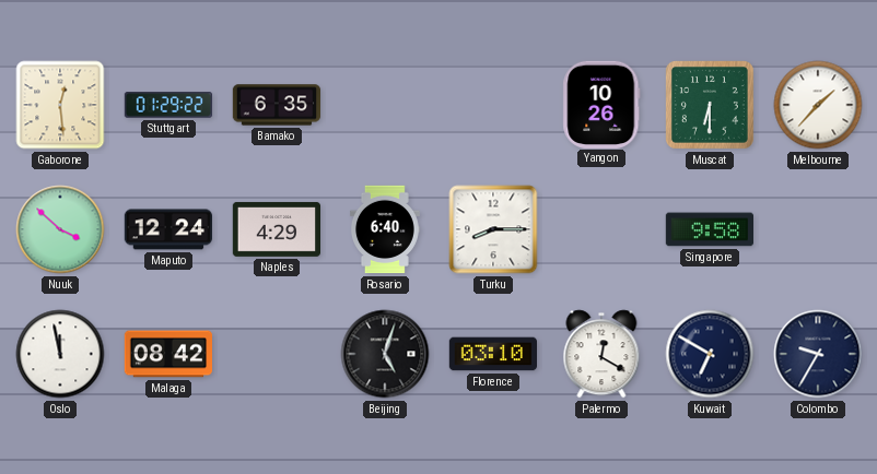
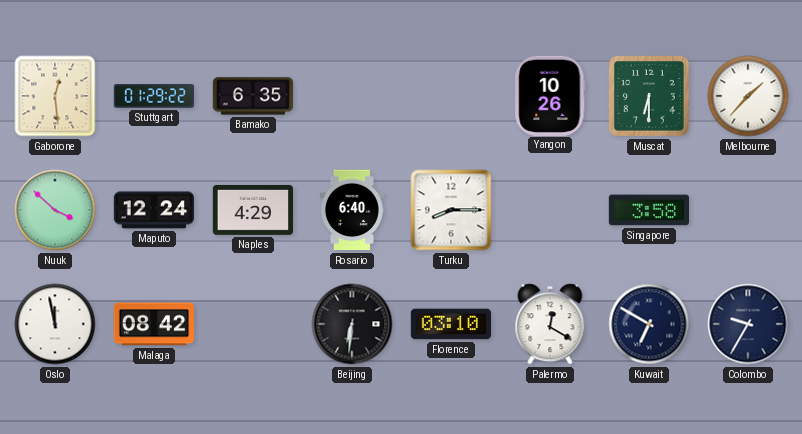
Singapore: 9:58 -> 3:58
Beijing: 5:03 -> 6:31
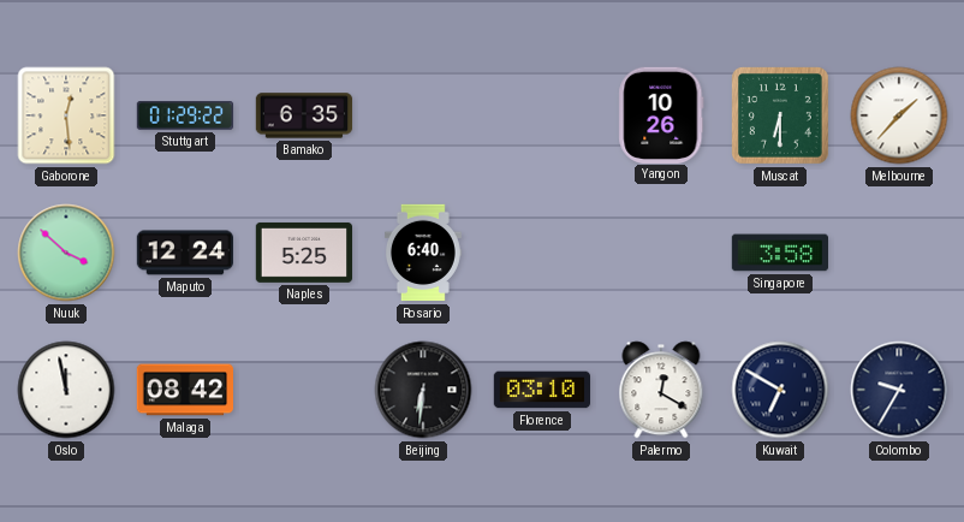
Naples: 4:29 -> 5:25
Turku: 8:15 -> none
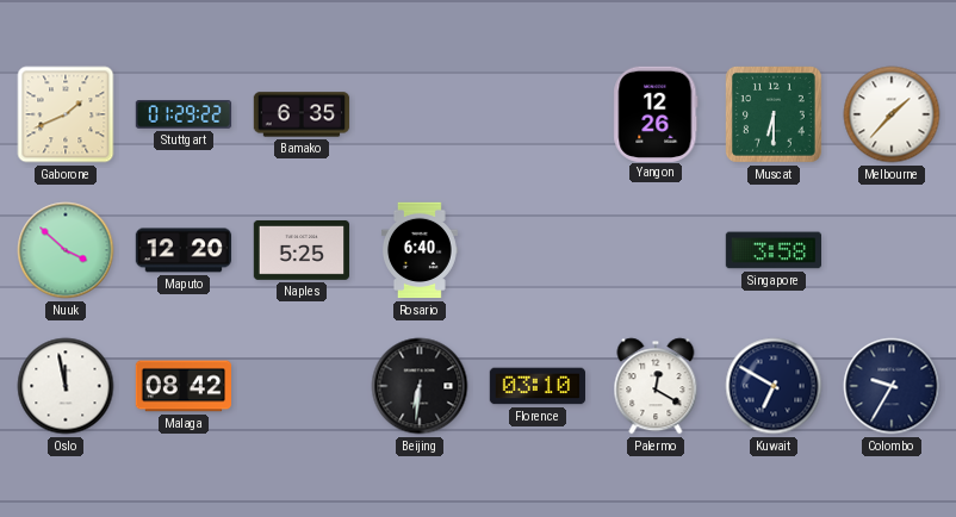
Gaborone: 12:29 -> 1:41
Yangon: 10:26 -> 12:26
Maputo: 12:24 -> 12:20
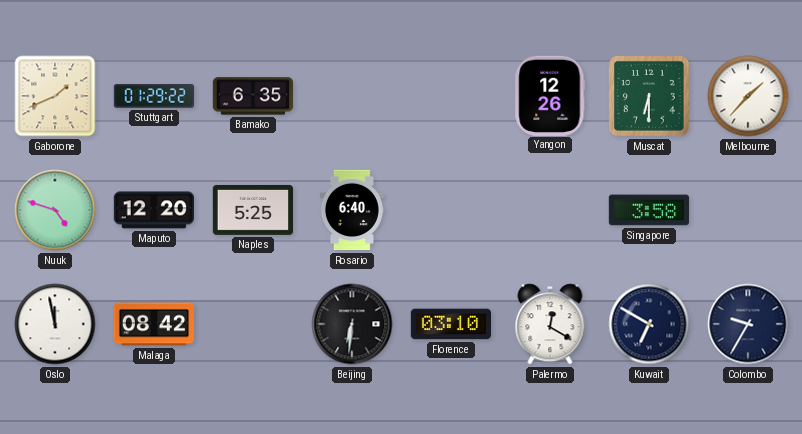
Nuuk: 3:52 -> 4:48
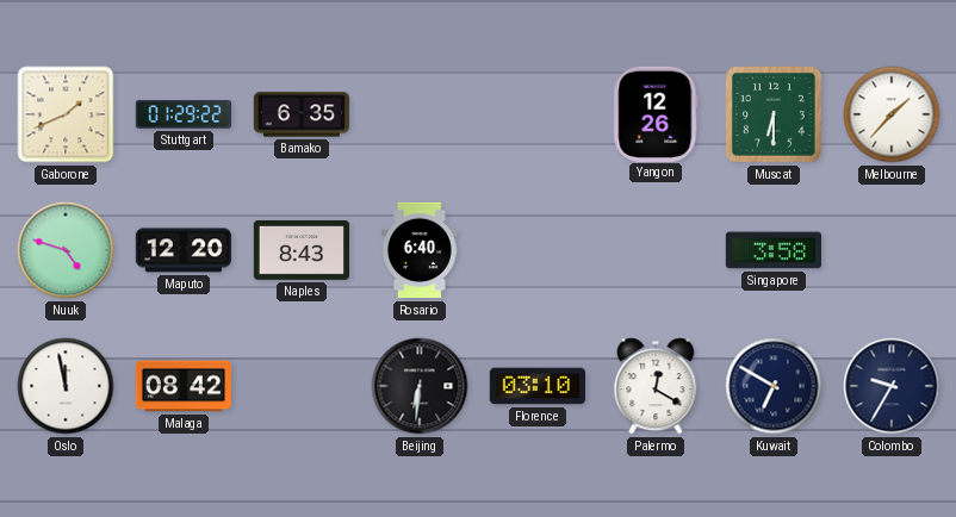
Naples: 5:25 -> 8:43
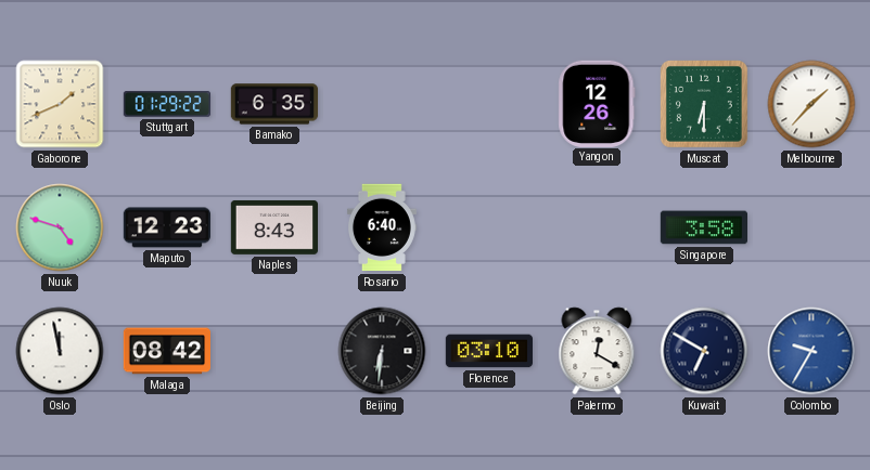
Maputo: 12:20 -> 12:23
Colombo dial: navy -> blue
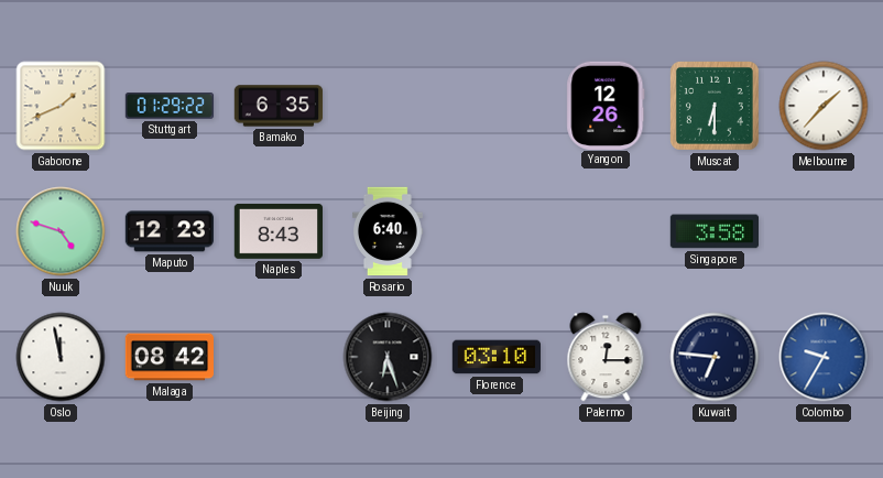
Beijing: 6:31 -> 6:27
Palermo: 12:20 -> 12:15
Kuwait: 6:50 -> 6:46
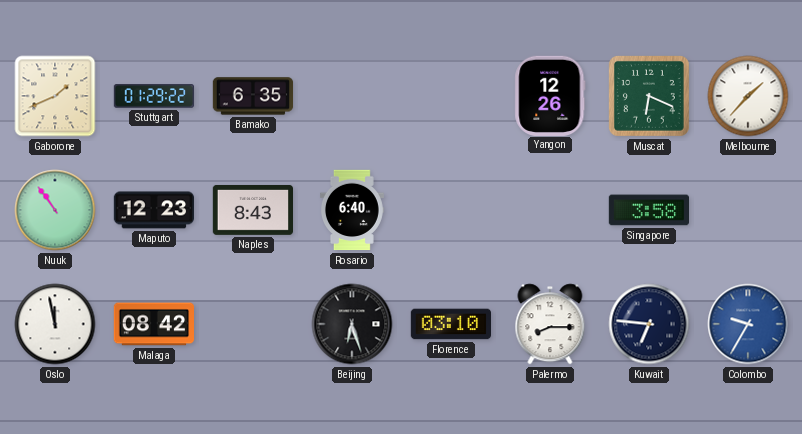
Muscat: 6:30 -> 6:19
Nuuk: 4:48 -> 10:54
Palermo: 12:15 -> 8:15
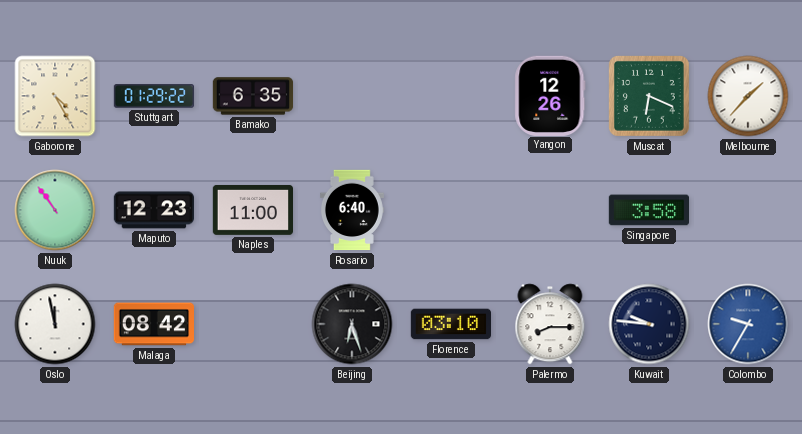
Gaborone: 1:41 -> 4:25
Naples: 8:43 -> 11:00
Kuwait: 6:46 -> 9:46
